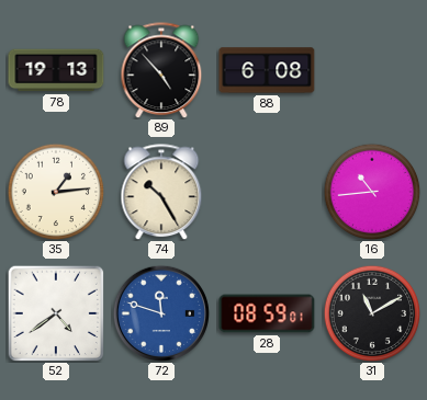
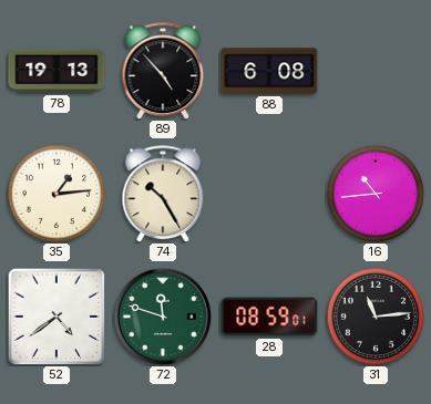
72 dial: blue -> green
31: 11:10 -> 11:14
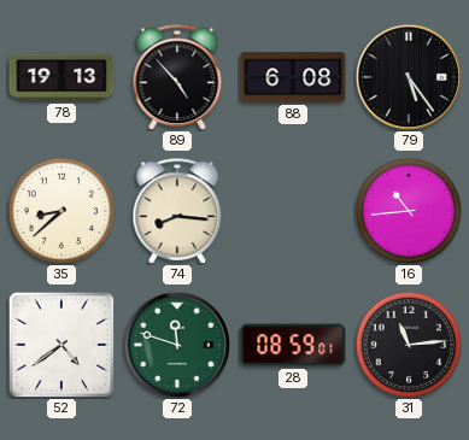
79: none -> 5:24
35: 1:14 -> 8:38
74: 10:25 -> 8:16
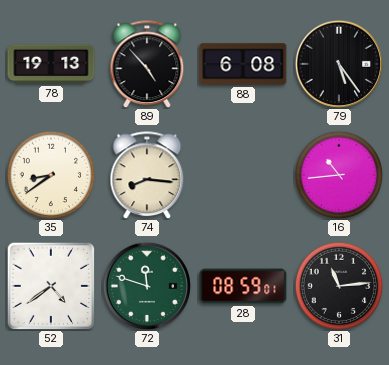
35: 8:38 -> 8:39
